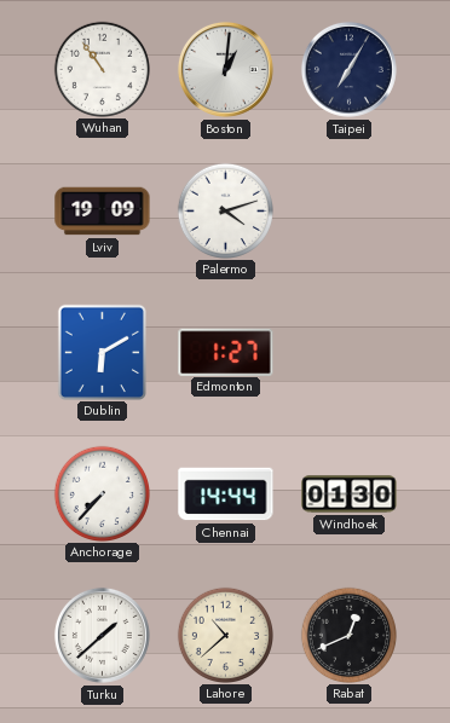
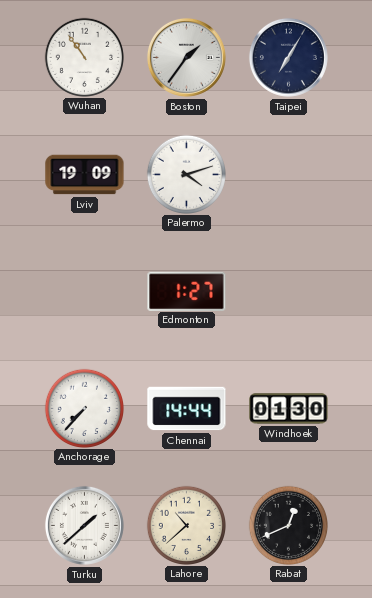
Boston: 1:01 -> 1:36
Dublin: 6:10 -> none
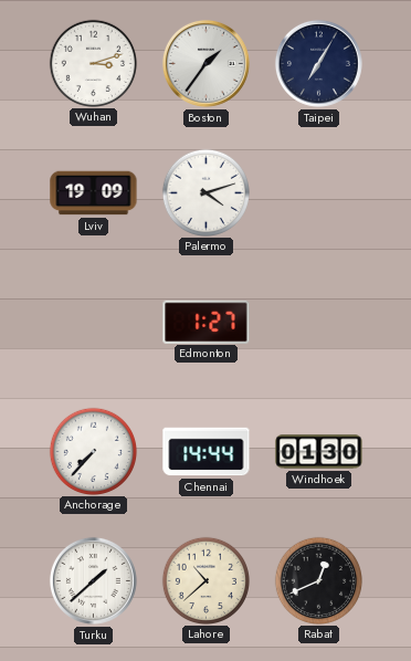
Wuhan: 10:54 -> 3:12
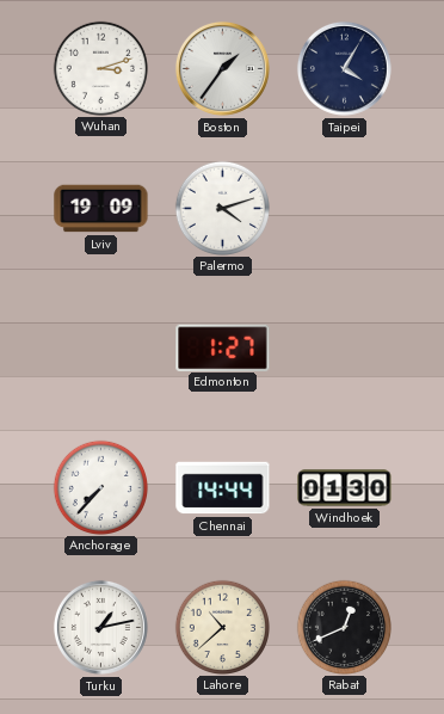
Taipei: 7:05 -> 4:05
Turku: 1:38 -> 1:13
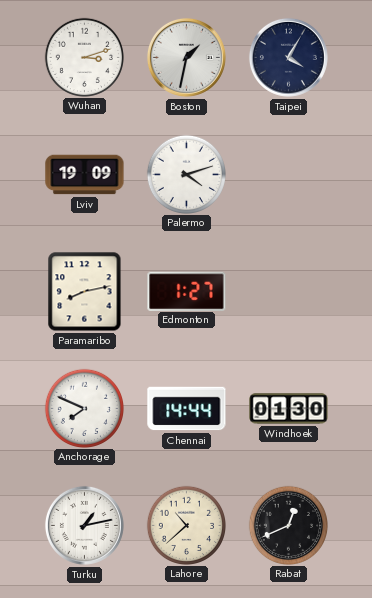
Boston: 1:36 -> 1:32
Paramaribo: none -> 8:13
Anchorage: 7:37 -> 7:49
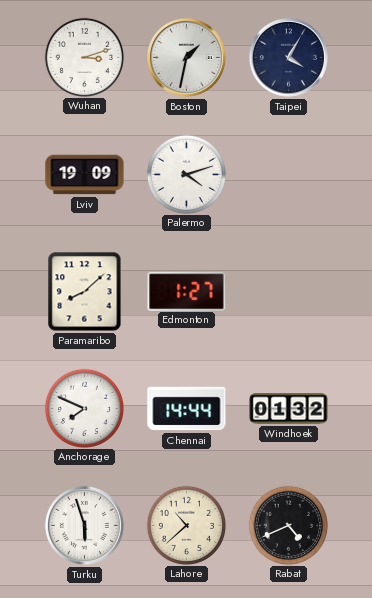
Paramaribo: 8:13 -> 8:08
Windhoek: 01:30 -> 01:32
Turku: 1:13 -> 5:57
Rabat: 12:41 -> 4:41
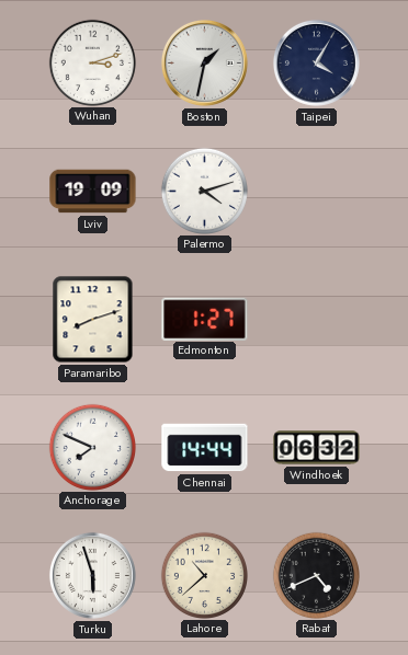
Paramaribo: 8:08 -> 8:12
Windhoek: 01:32 -> 06:32
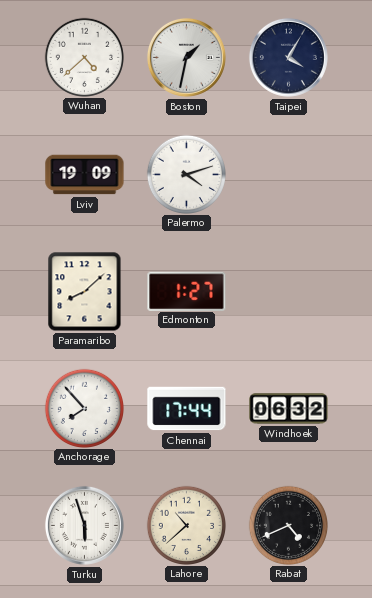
Wuhan: 3:12 -> 4:38
Paramaribo: 8:12 -> 8:08
Anchorage: 7:49 -> 7:53
Chennai: 14:44 -> 17:44
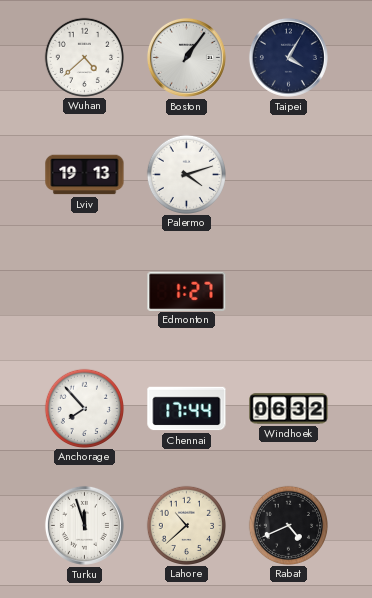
Boston: 1:32 -> 1:06
Lviv: 19:09 -> 19:13
Paramaribo: 8:08 -> none
Turku: 5:57 -> 11:57
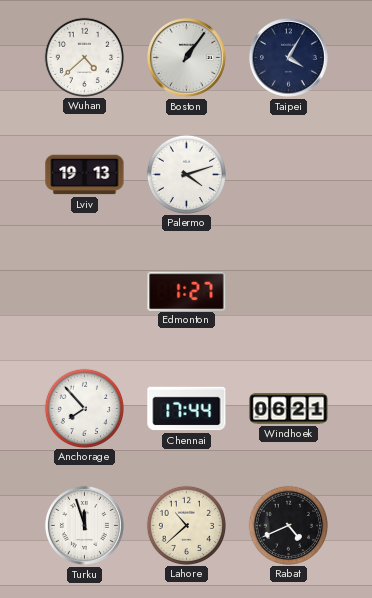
Windhoek: 06:32 -> 06:21
